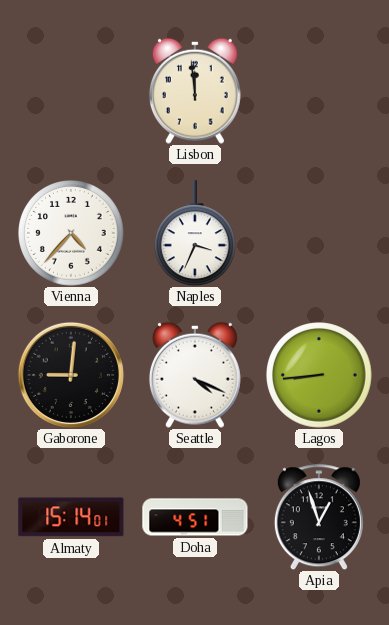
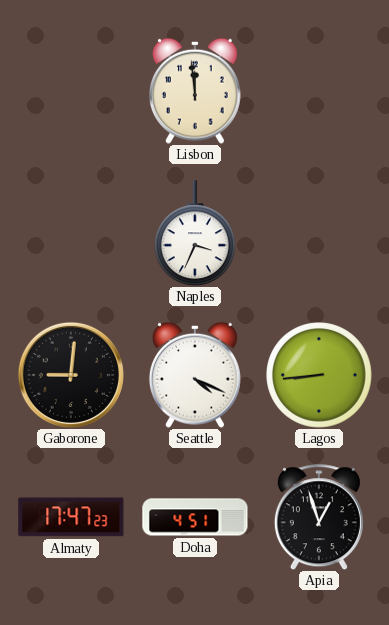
Vienna: 4:37 -> none
Almaty: 15:14 -> 17:47
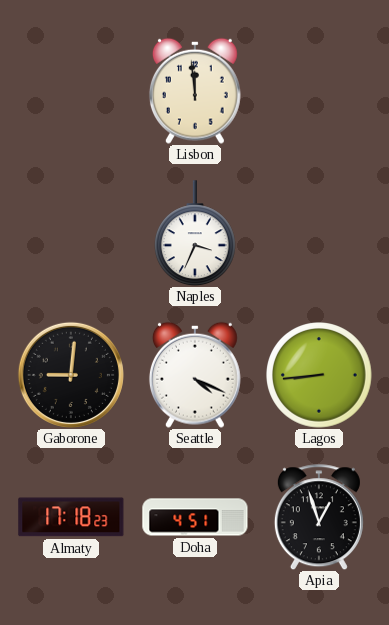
Almaty: 17:47 -> 17:18
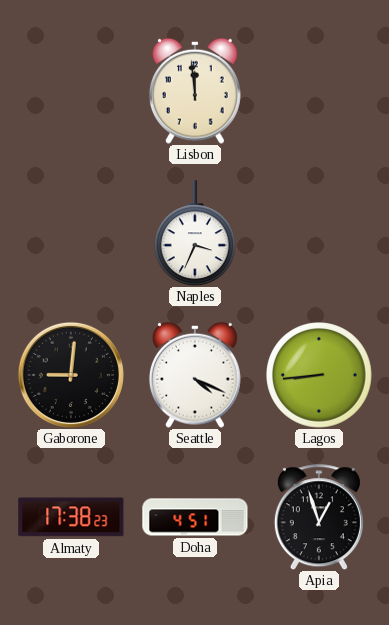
Almaty: 17:18 -> 17:38
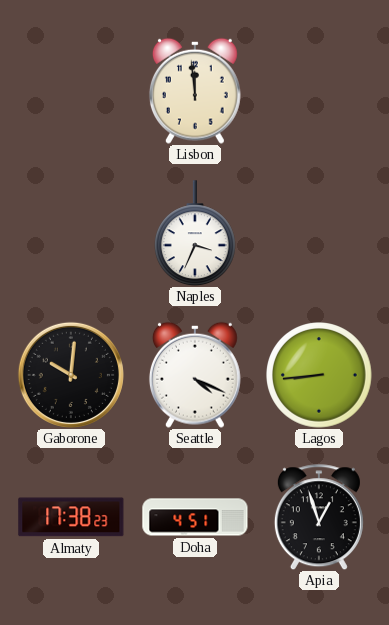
Gaborone: 9:01 -> 10:01
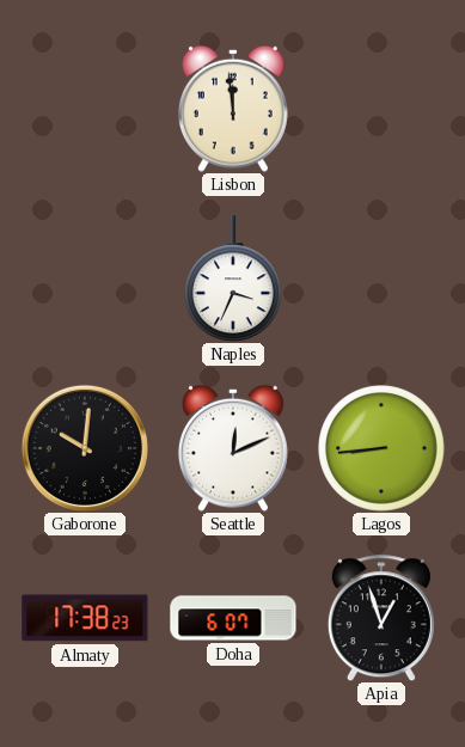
Seattle: 4:19 -> 12:11
Doha: 4:51 -> 6:07
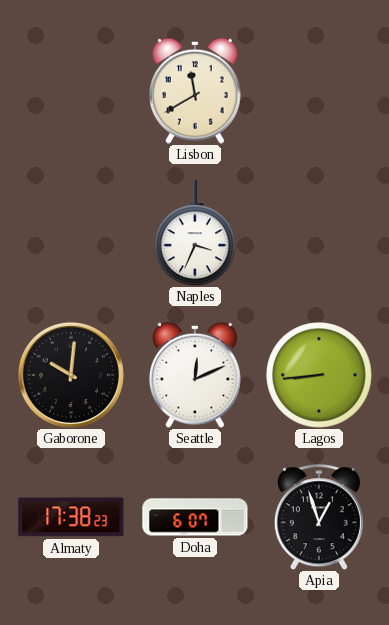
Lisbon: 11:59 -> 11:40
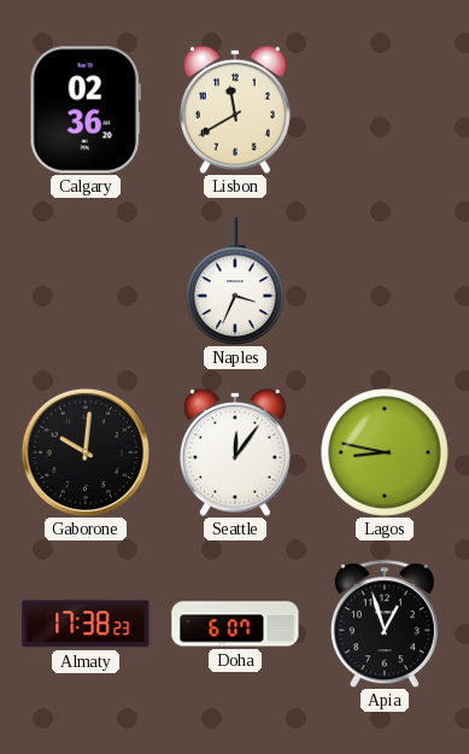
Calgary: none -> 02:36
Seattle: 12:11 -> 12:06
Lagos: 8:44 -> 8:47
